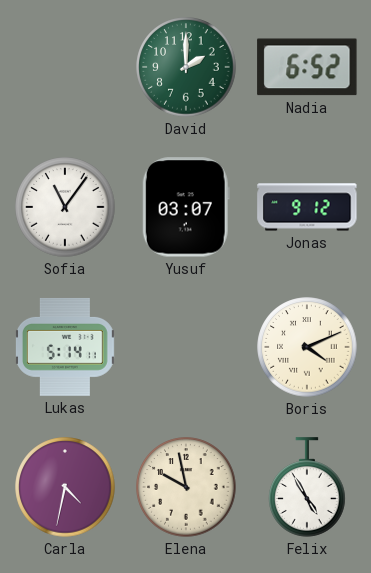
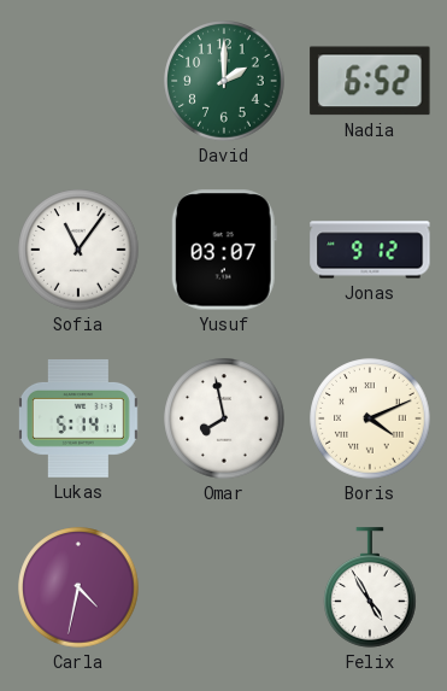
Omar: none -> 7:58
Elena: 9:58 -> none
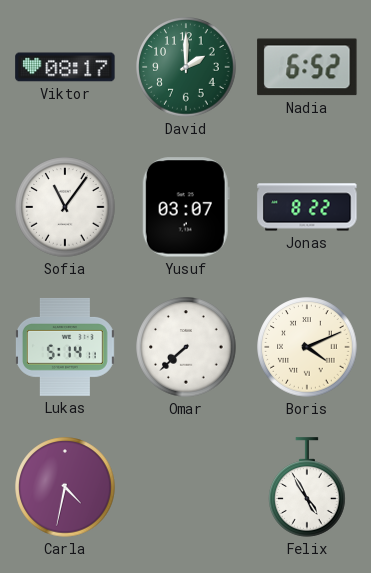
Viktor: none -> 08:17
Jonas: 9:12 -> 8:22
Omar: 7:58 -> 7:38
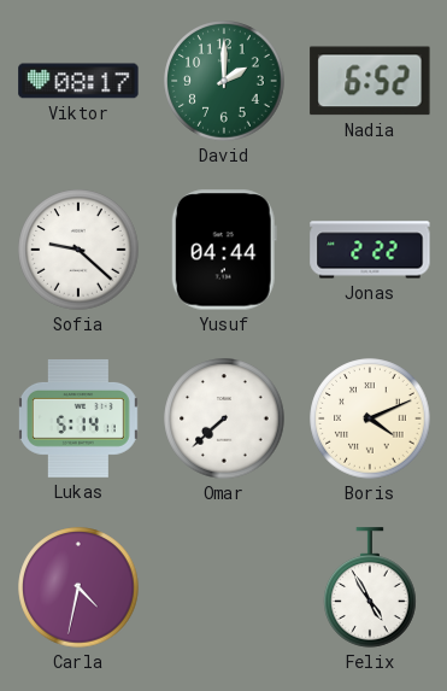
Sofia: 11:06 -> 9:22
Yusuf: 03:07 -> 04:44
Jonas: 8:22 -> 2:22
